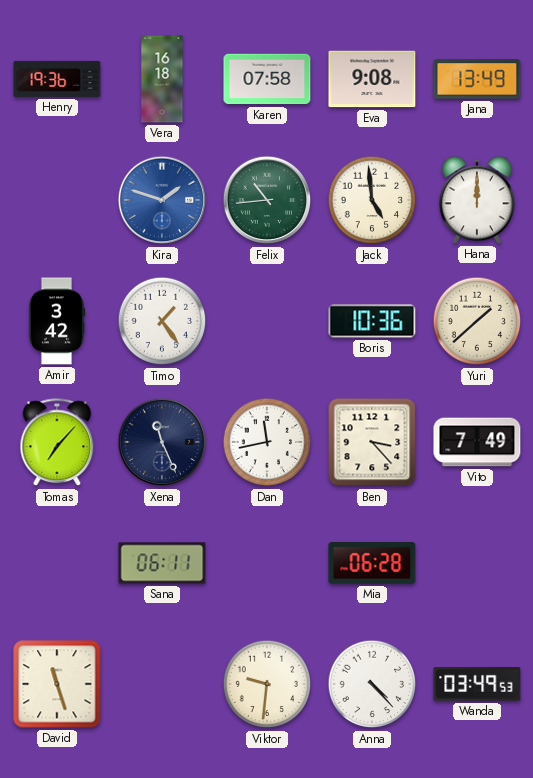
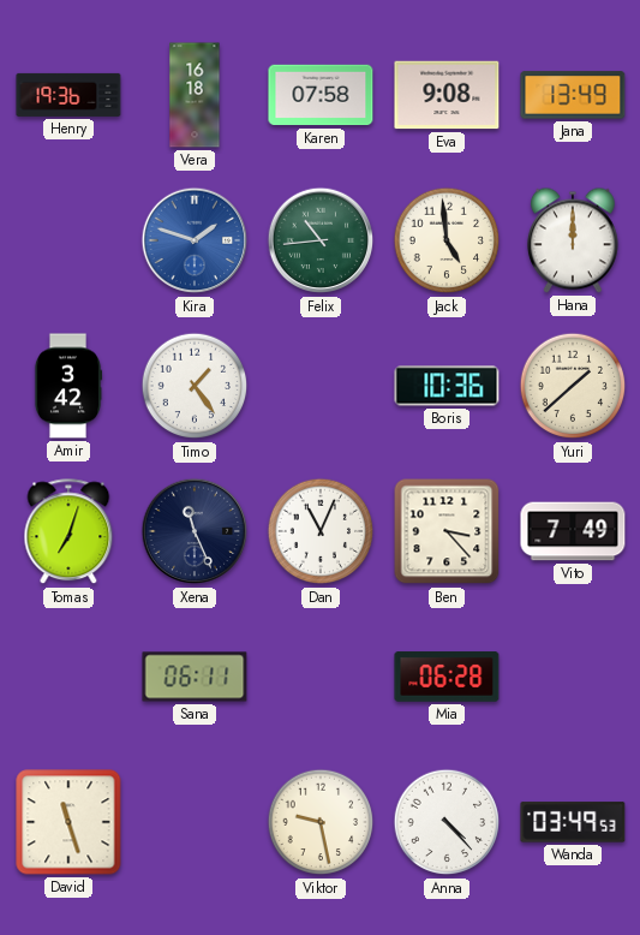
Tomas: 7:07 -> 7:03
Dan: 11:43 -> 11:04
Viktor: 9:31 -> 9:28
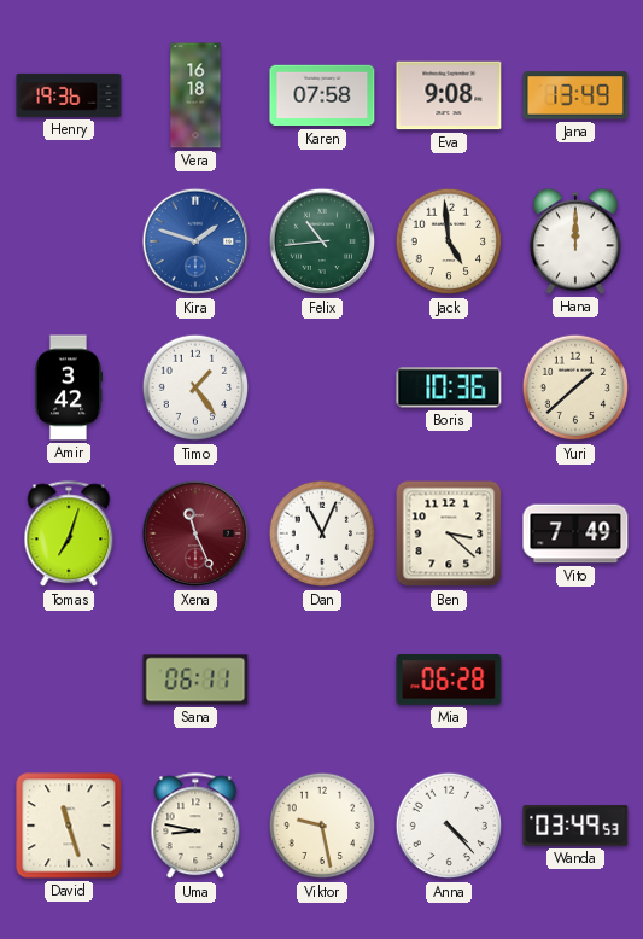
Xena dial: navy -> burgundy
Ben: 3:23 -> 3:22
Uma: none -> 8:47
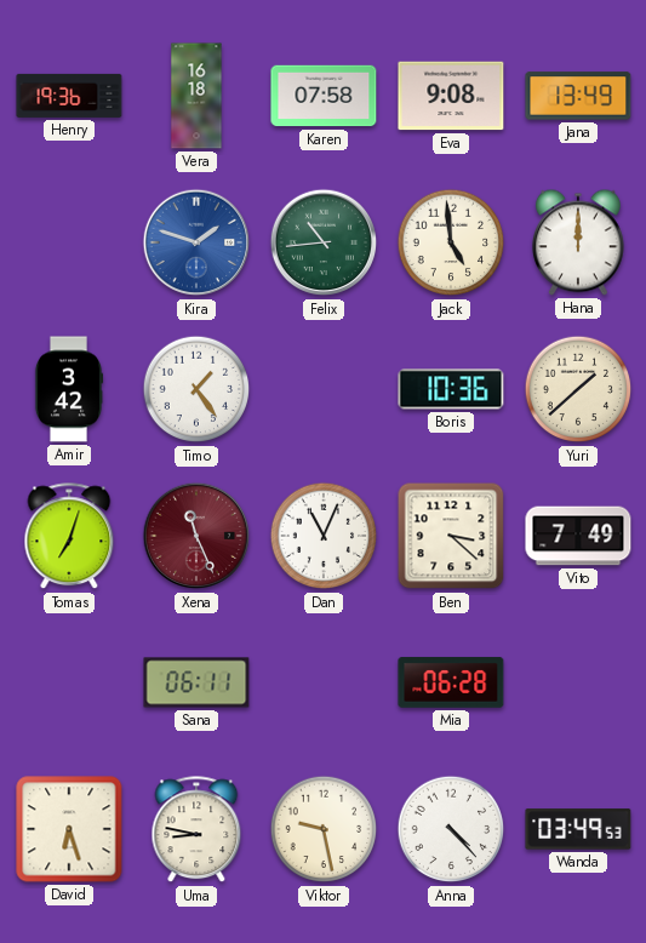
David: 11:27 -> 6:27
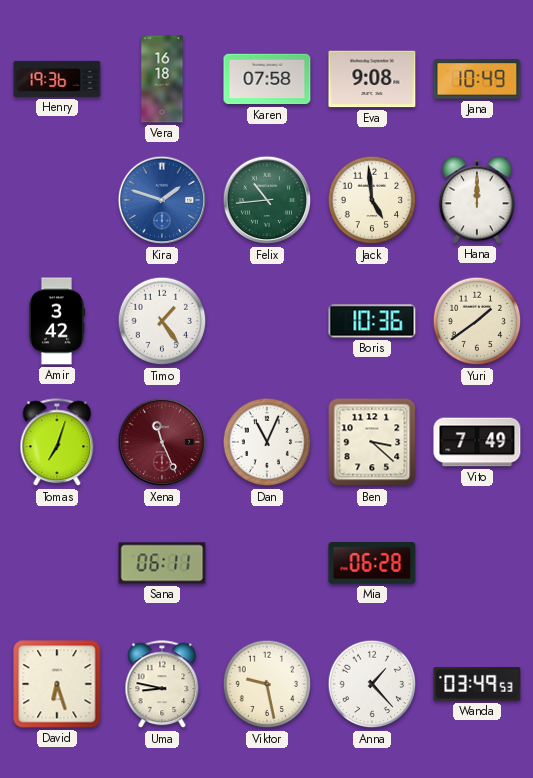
Jana: 13:49 -> 10:49
Yuri: 1:38 -> 1:39
Anna: 4:23 -> 1:23
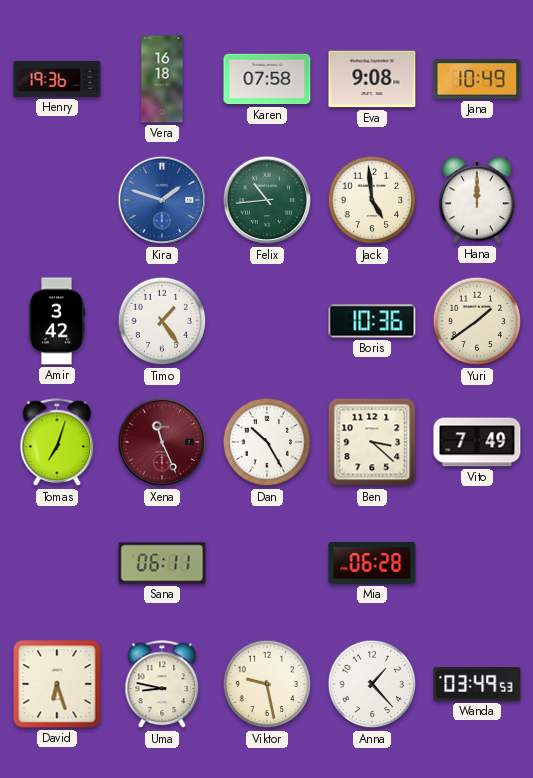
Dan: 11:04 -> 10:25
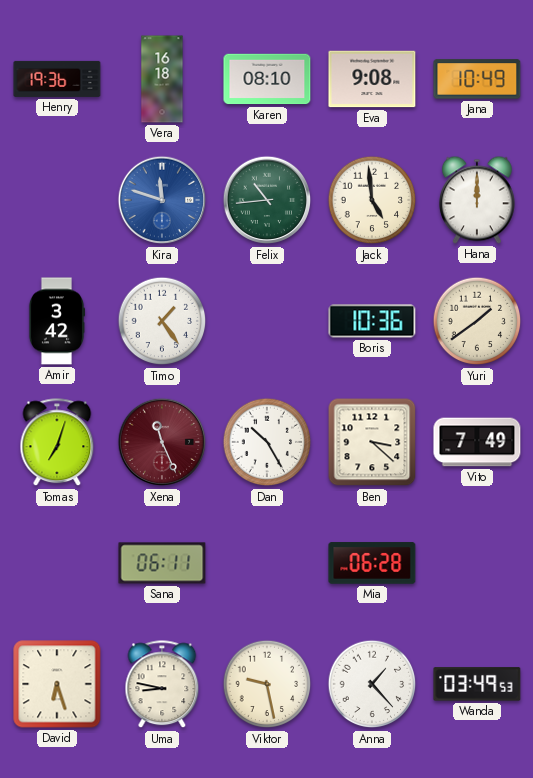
Karen: 07:58 -> 08:10
Kira: 1:48 -> 11:48
